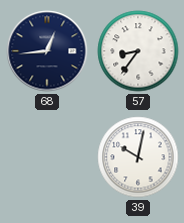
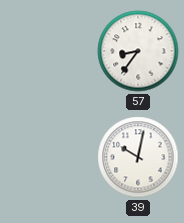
68: 12:44 -> none
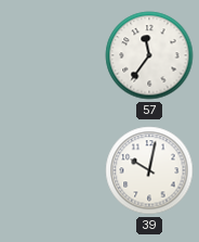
57: 8:36 -> 11:36
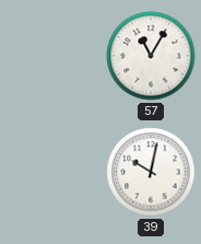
57: 11:36 -> 11:05
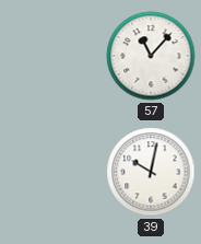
57: 11:05 -> 11:07
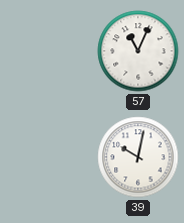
57: 11:07 -> 11:04
